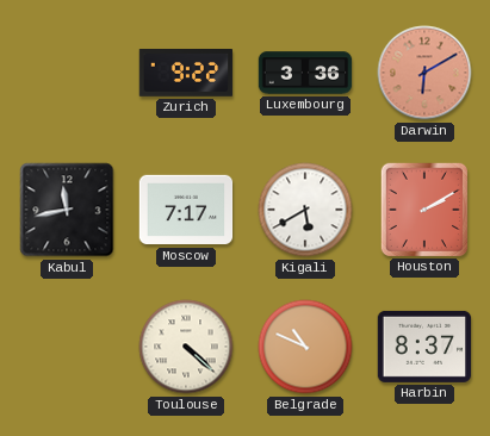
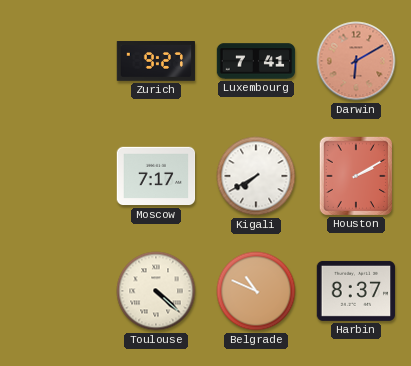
Zurich: 9:22 -> 9:27
Luxembourg: 3:36 -> 7:41
Kabul: 11:43 -> none
Kigali: 5:40 -> 7:40
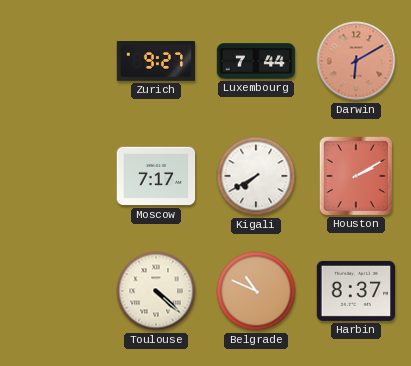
Luxembourg: 7:41 -> 7:44
